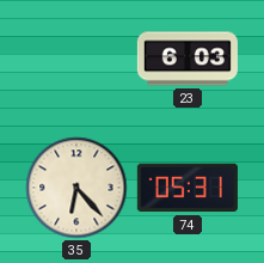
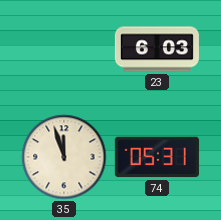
35: 6:23 -> 11:57
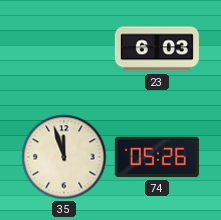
74: 05:31 -> 05:26
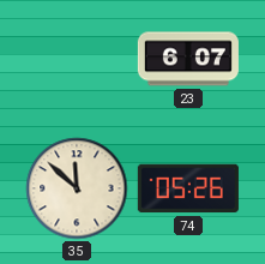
23: 6:03 -> 6:07
35: 11:57 -> 11:52
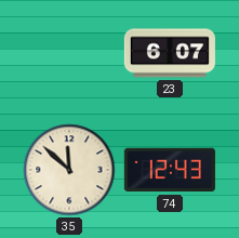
74: 05:26 -> 12:43
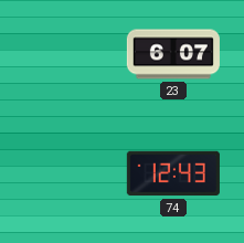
35: 11:52 -> none
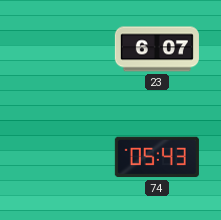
74: 12:43 -> 05:43
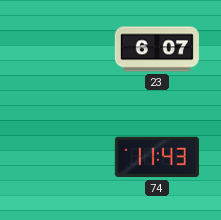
74: 05:43 -> 11:43
